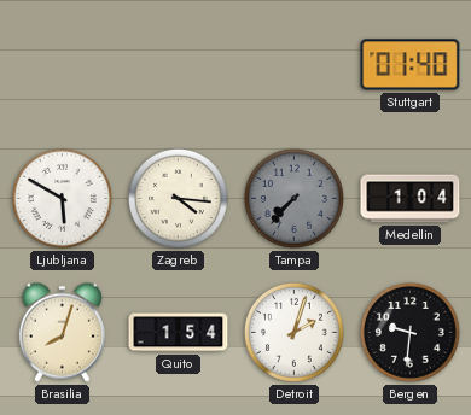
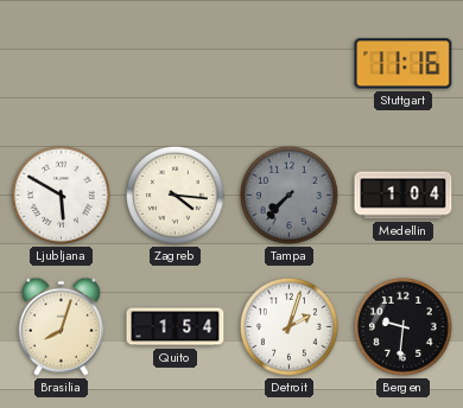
Stuttgart: 01:40 -> 11:16
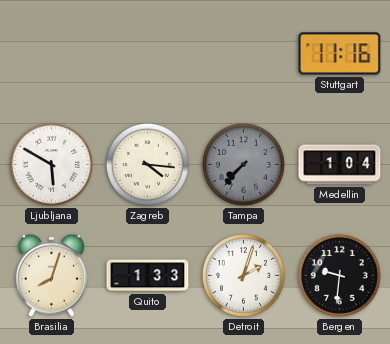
Quito: 1:54 -> 1:33
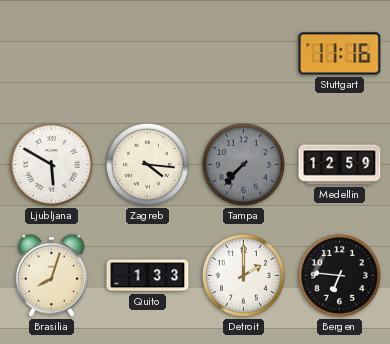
Medellin: 1:04 -> 12:59
Detroit: 2:03 -> 2:00
Bergen: 9:31 -> 6:46
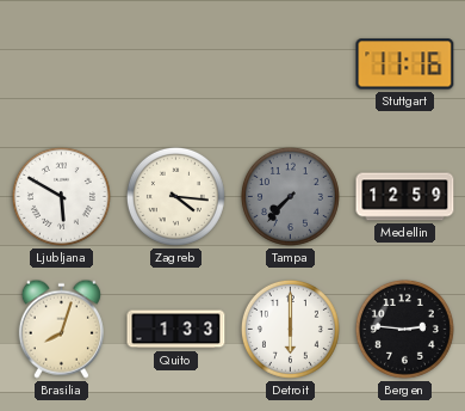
Detroit: 2:00 -> 6:00
Bergen: 6:46 -> 2:46
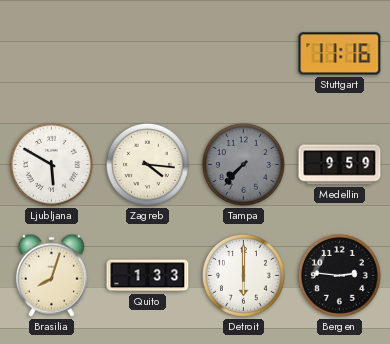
Medellin: 12:59 -> 9:59
